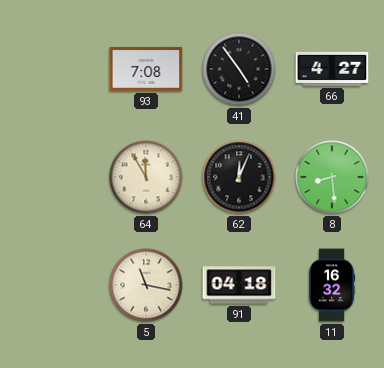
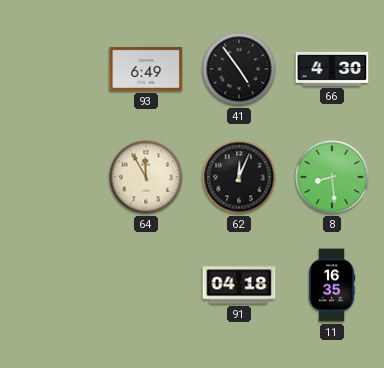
93: 7:08 -> 6:49
66: 4:27 -> 4:30
5: 11:17 -> none
11: 16:32 -> 16:35
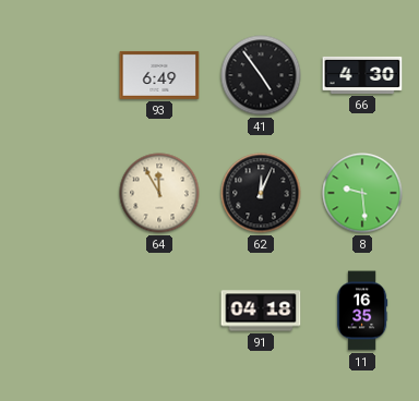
8: 8:29 -> 9:29
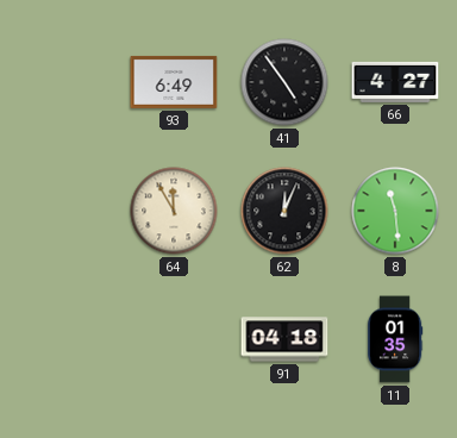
66: 4:30 -> 4:27
8: 9:29 -> 11:29
11: 16:35 -> 01:35
